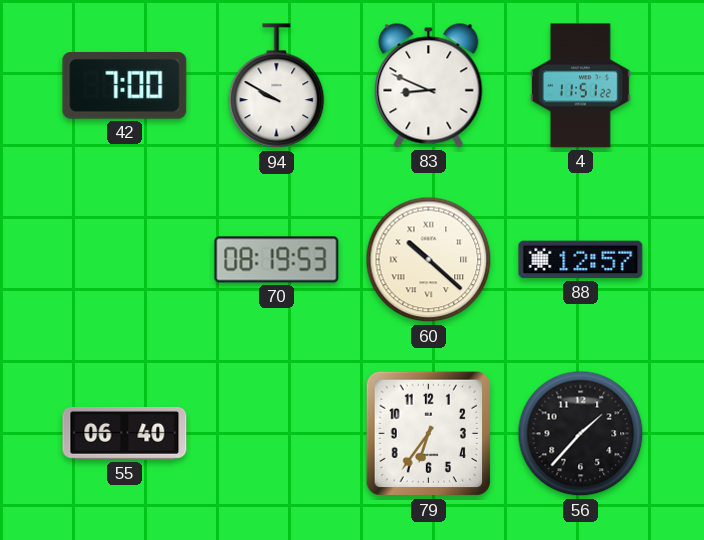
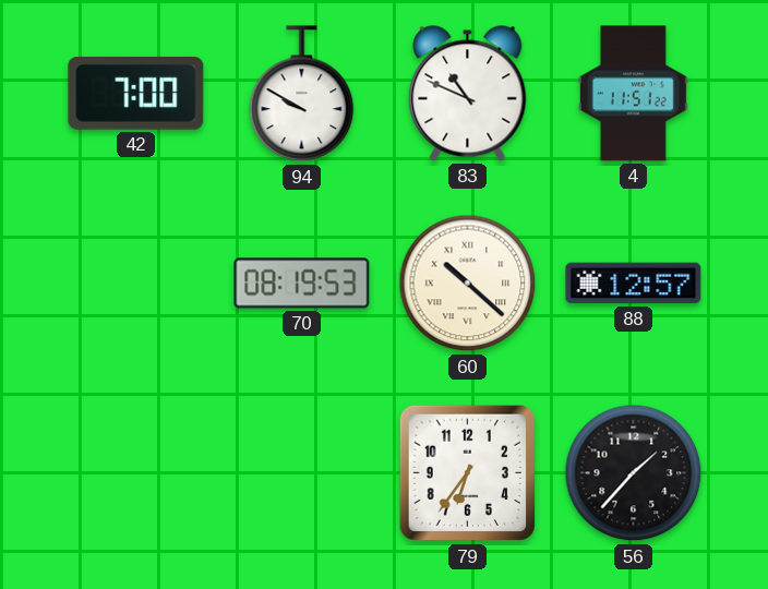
83: 8:49 -> 10:49
55: 06:40 -> none
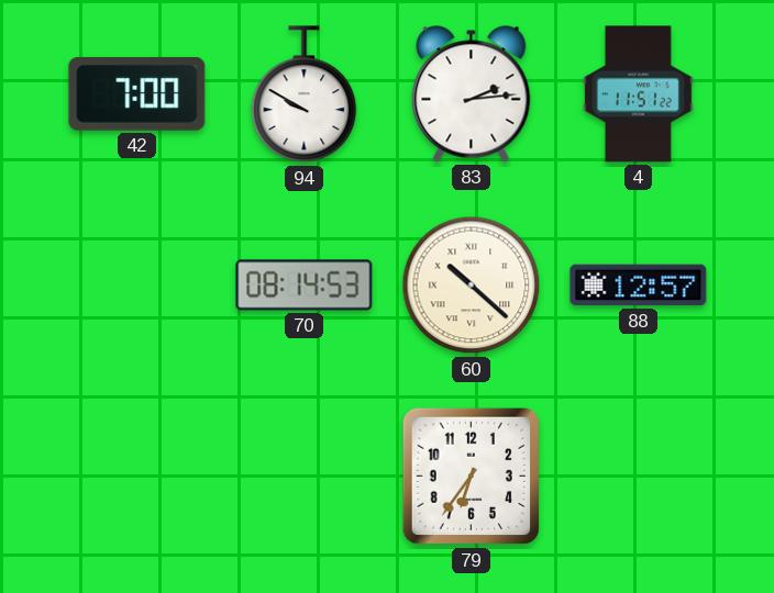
83: 10:49 -> 2:14
70: 08:19 -> 08:14
56: 1:37 -> none
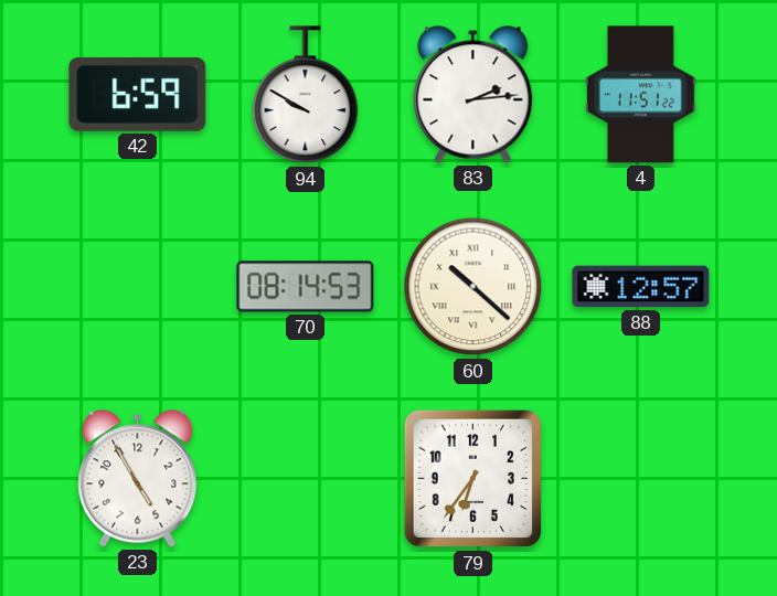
42: 7:00 -> 6:59
23: none -> 4:55
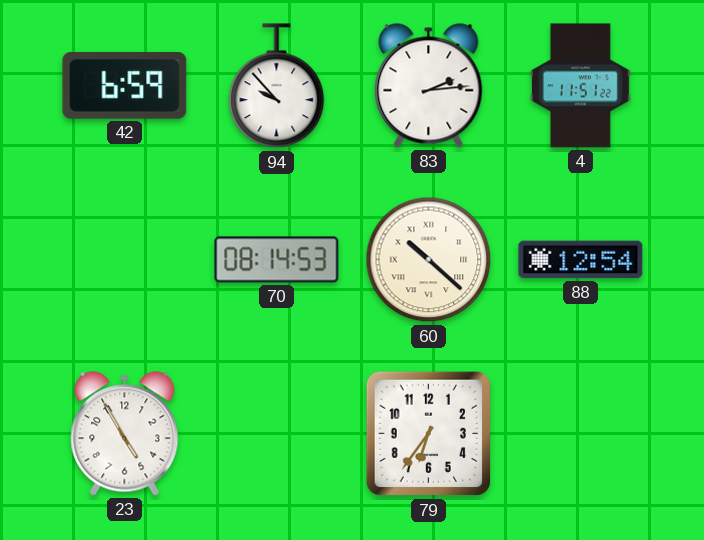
94: 9:50 -> 9:53
88: 12:57 -> 12:54
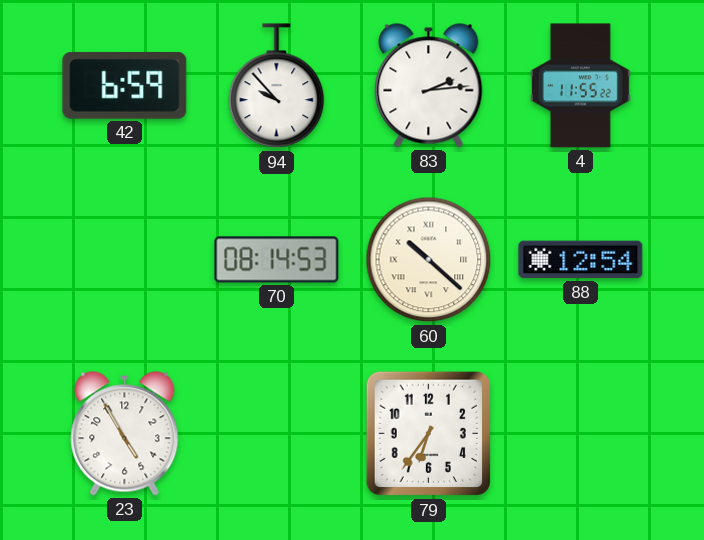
4: 11:51 -> 11:55
